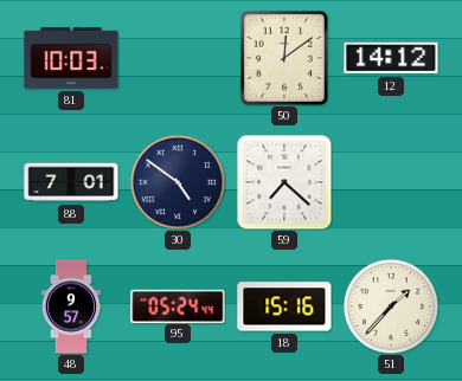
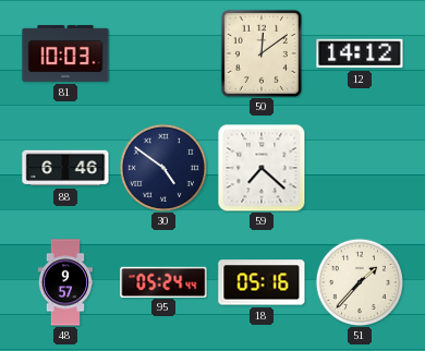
88: 7:01 -> 6:46
18: 15:16 -> 05:16
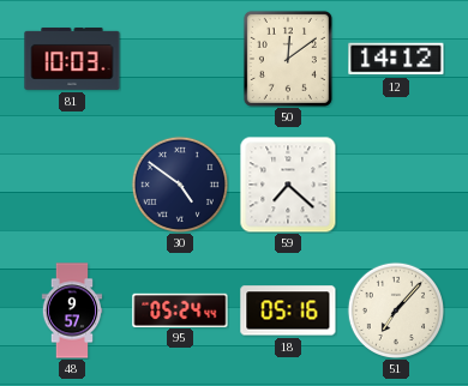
88: 6:46 -> none
51: 1:37 -> 7:07
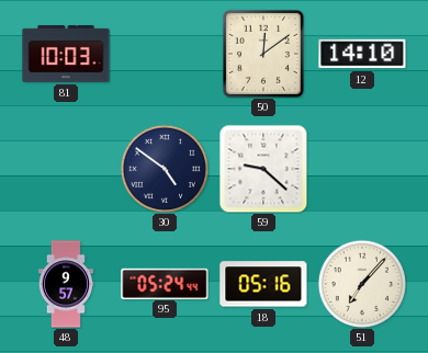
12: 14:12 -> 14:10
59: 7:22 -> 9:22
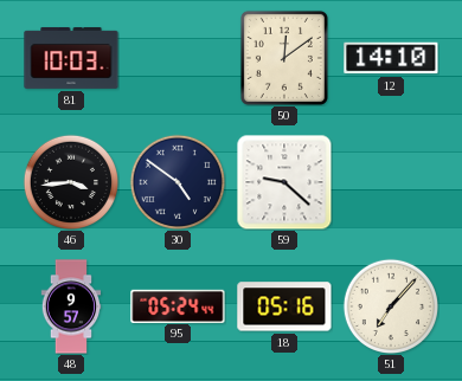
46: none -> 3:44
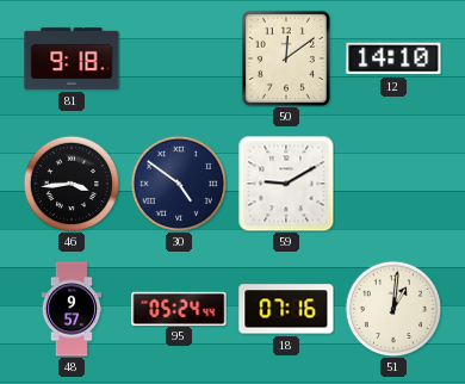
81: 10:03 -> 9:18
59: 9:22 -> 9:10
18: 05:16 -> 07:16
51: 7:07 -> 1:01
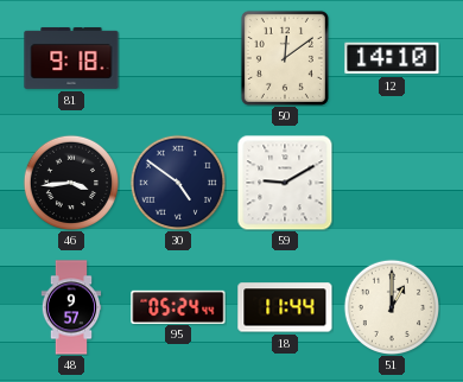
18: 07:16 -> 11:44
51: 1:01 -> 1:00
